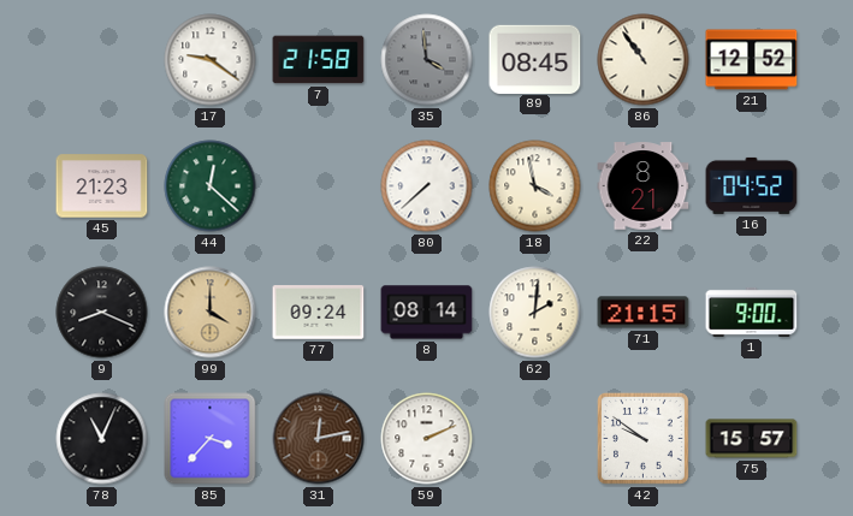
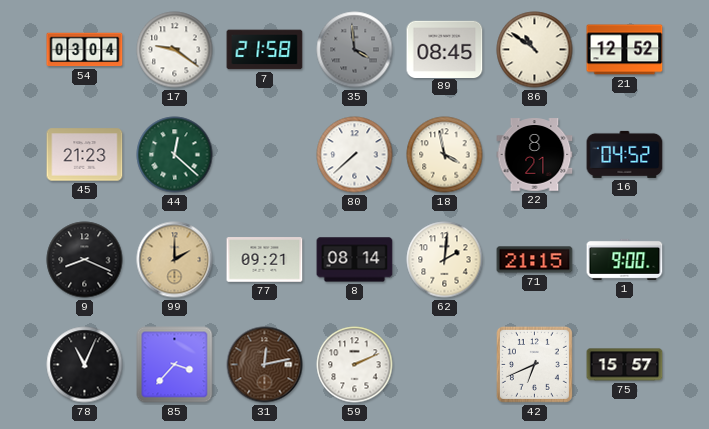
54: none -> 03:04
86: 10:54 -> 10:51
99: 4:00 -> 2:00
77: 09:24 -> 09:21
42: 9:51 -> 6:41
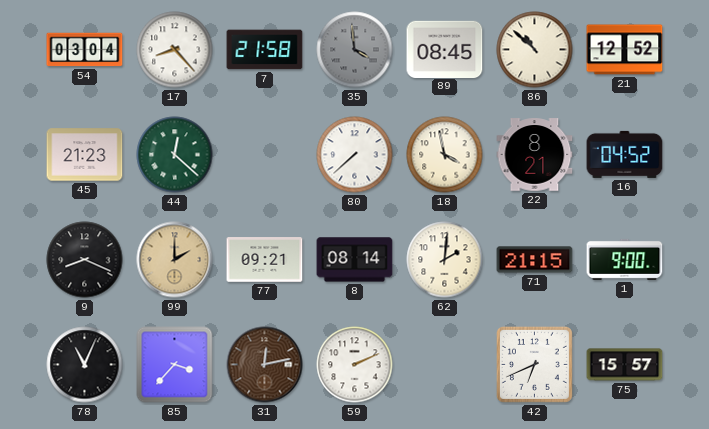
17: 9:21 -> 8:23
86: 10:51 -> 10:52
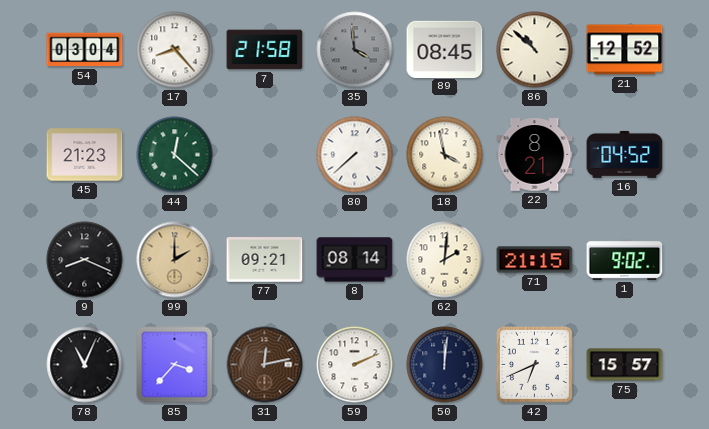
1: 9:00 -> 9:02
50: none -> 12:01
